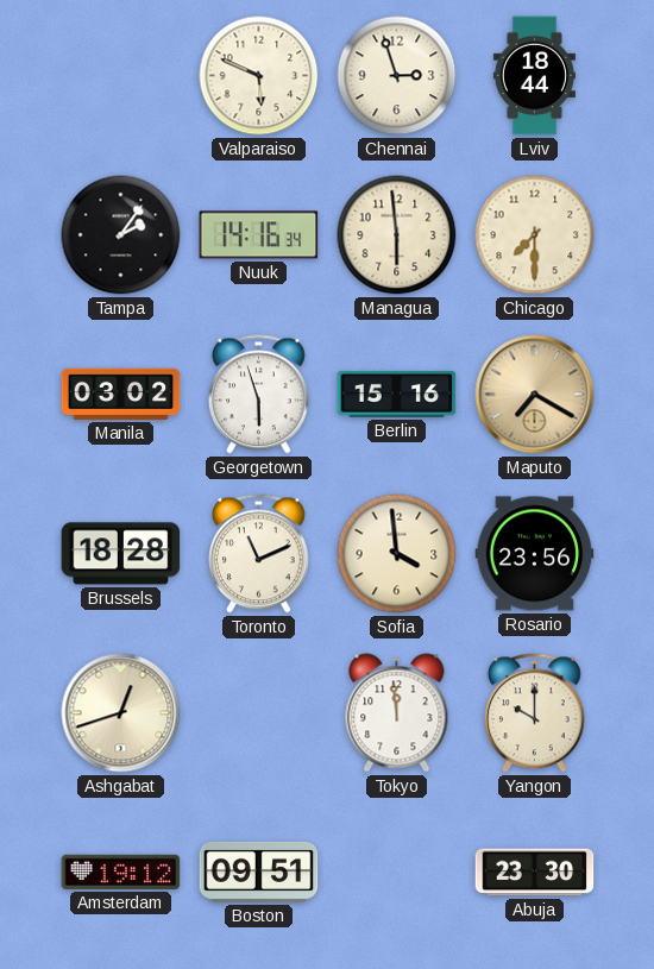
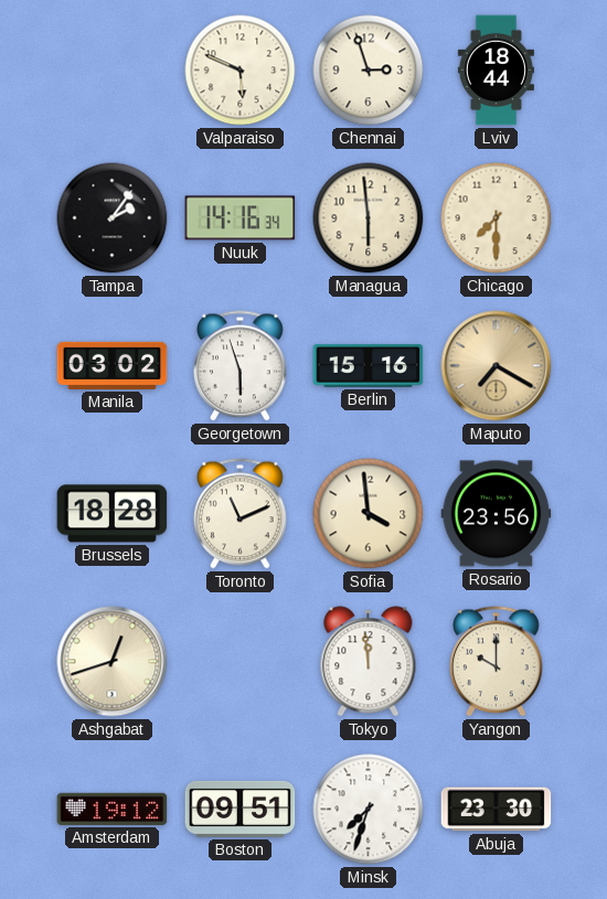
Minsk: none -> 7:33
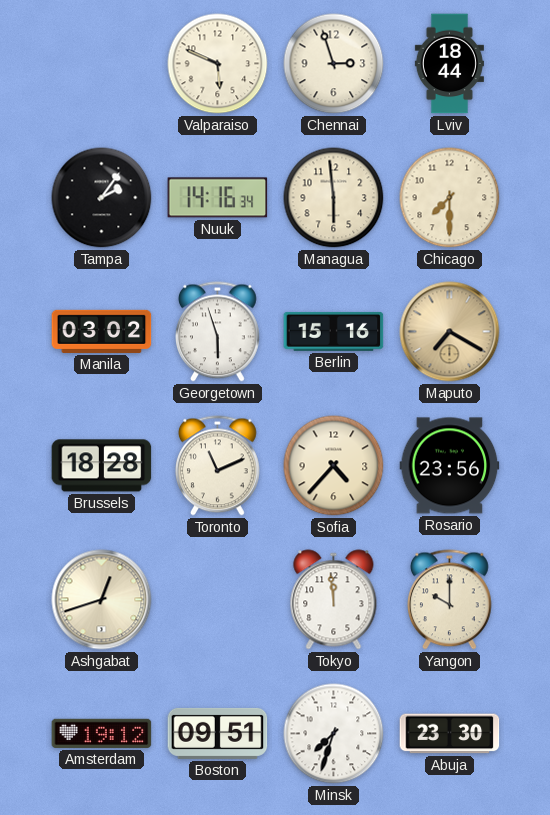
Sofia: 3:59 -> 4:37
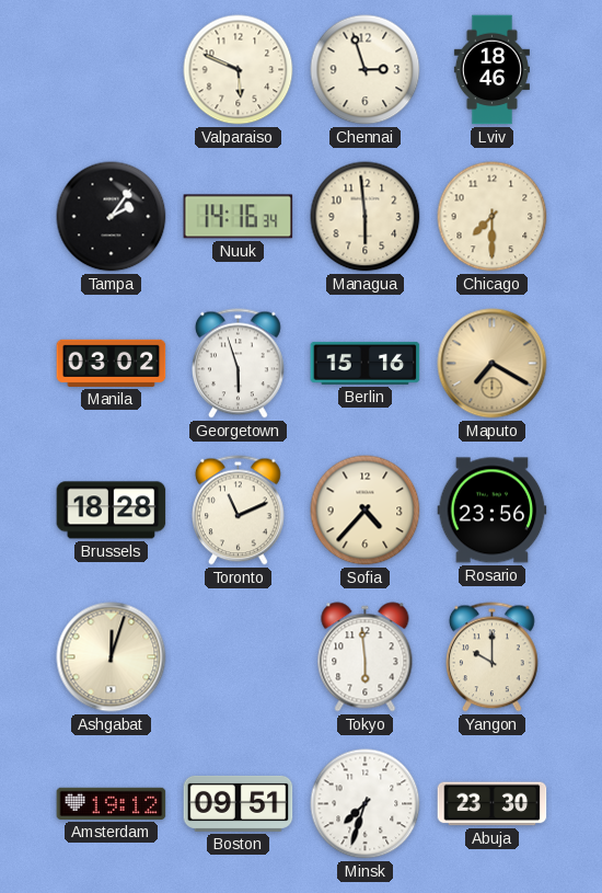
Lviv: 18:44 -> 18:46
Ashgabat: 12:42 -> 12:03
Tokyo: 11:59 -> 5:59
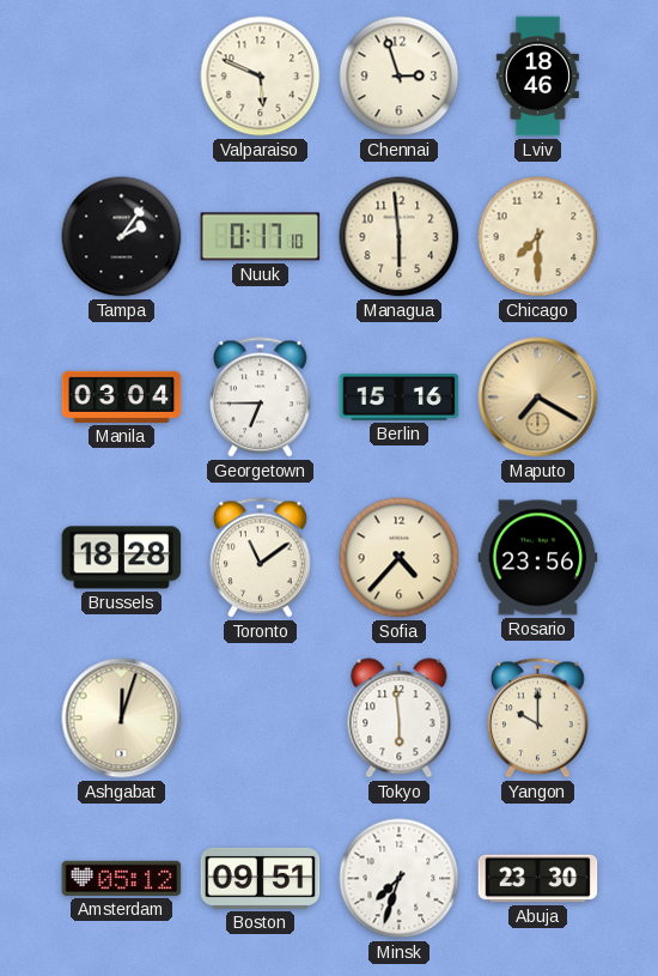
Nuuk: 14:16 -> 0:17
Manila: 03:02 -> 03:04
Georgetown: 5:57 -> 6:45
Toronto: 11:11 -> 11:09
Amsterdam: 19:12 -> 05:12
